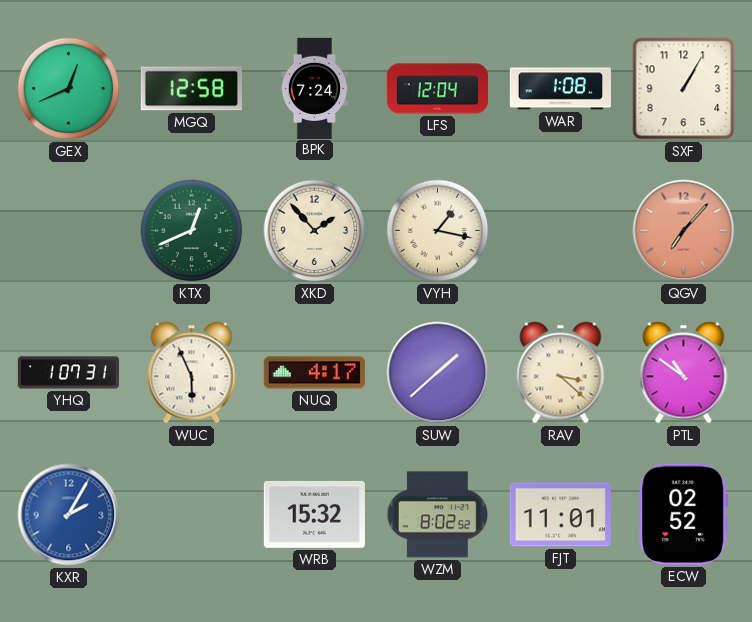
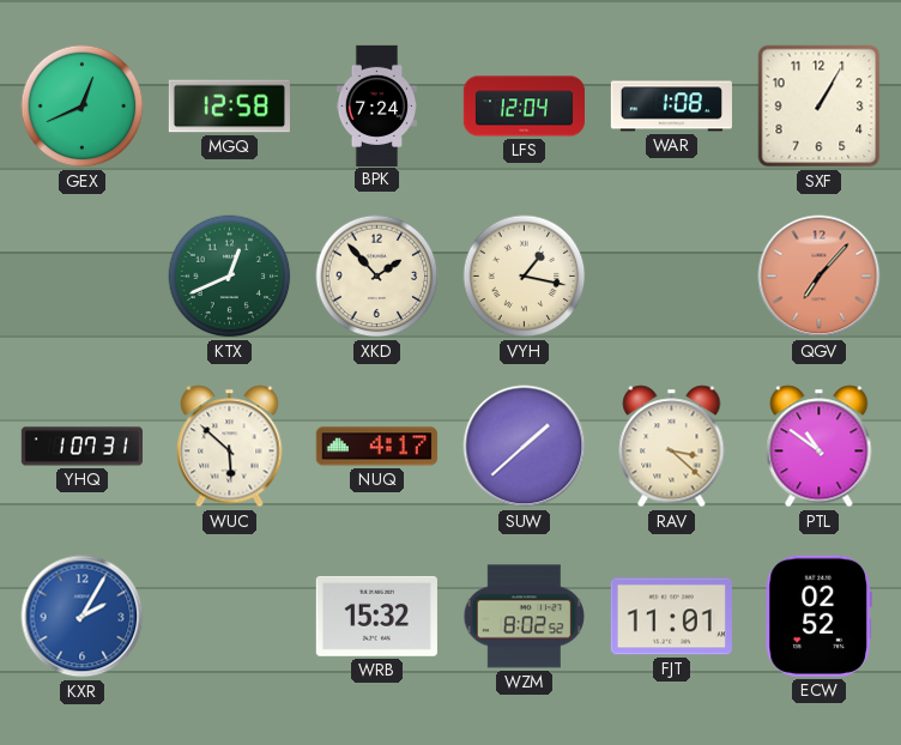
WUC: 5:56 -> 5:52
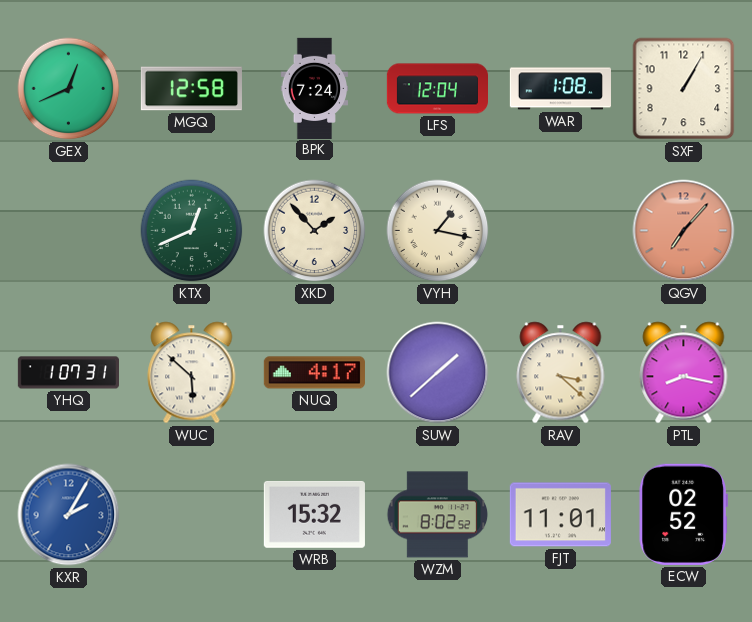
PTL: 10:51 -> 8:17
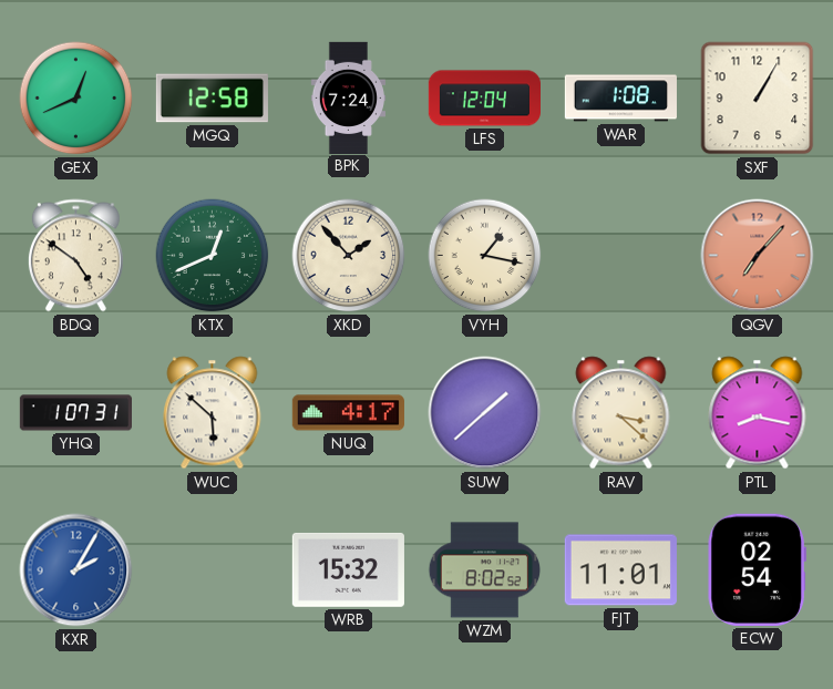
BDQ: none -> 4:51
ECW: 02:52 -> 02:54
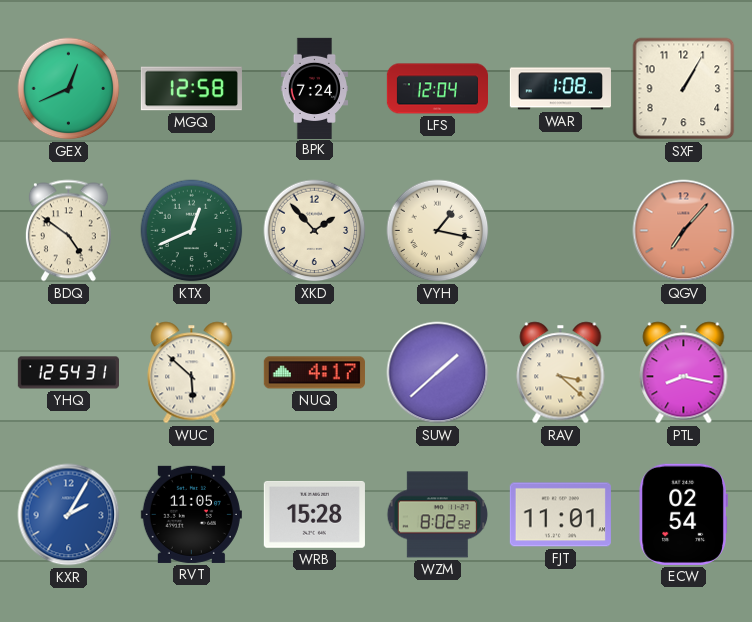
YHQ: 1:07 -> 12:54
RVT: none -> 11:05
WRB: 15:32 -> 15:28
